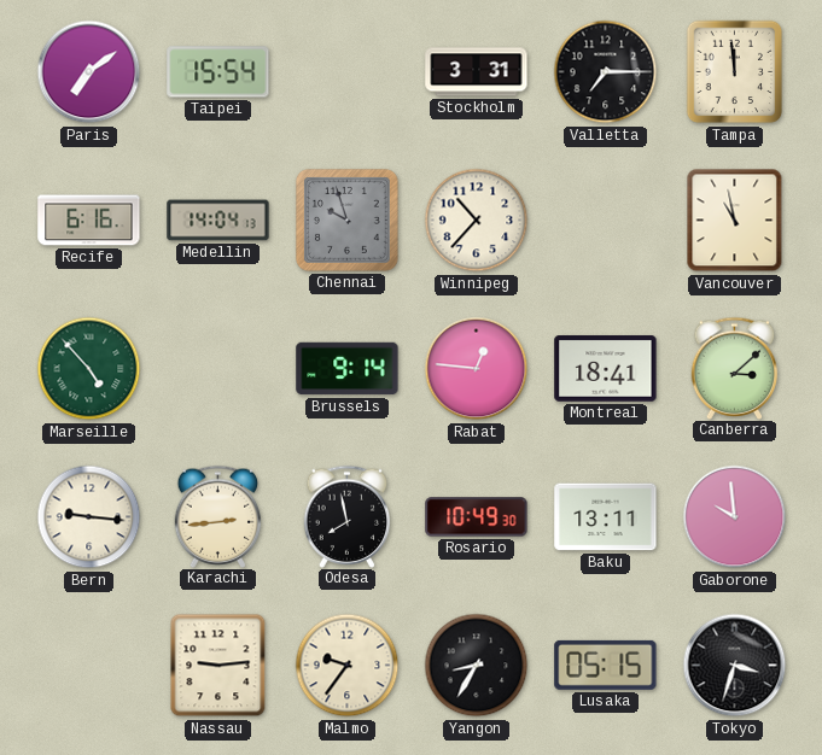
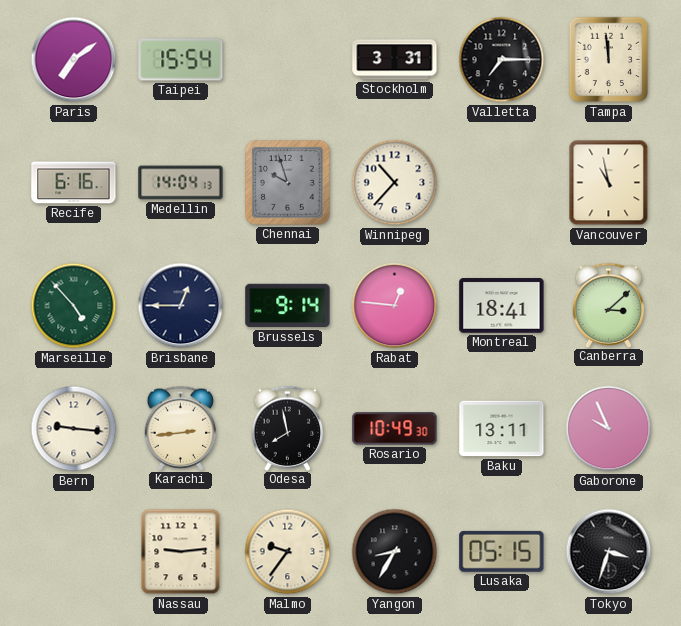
Brisbane: none -> 12:45
Gaborone: 9:59 -> 9:56
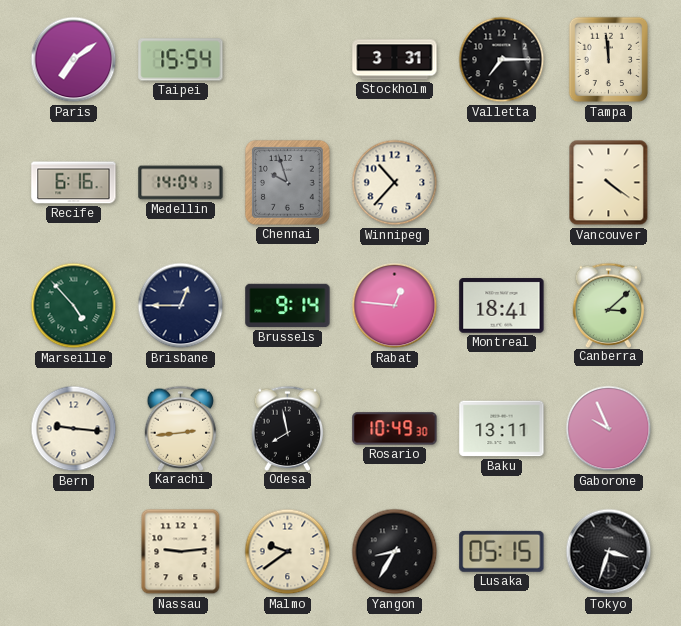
Vancouver: 10:58 -> 4:21
Malmo: 9:36 -> 9:39
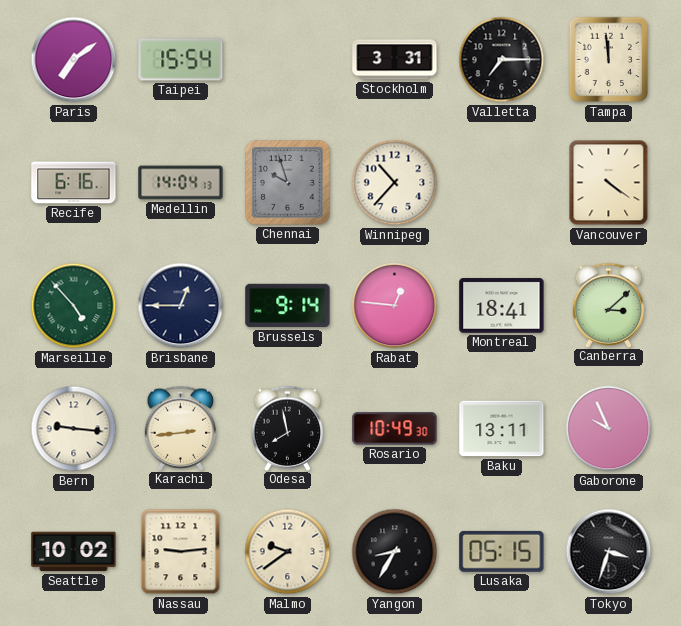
Seattle: none -> 10:02
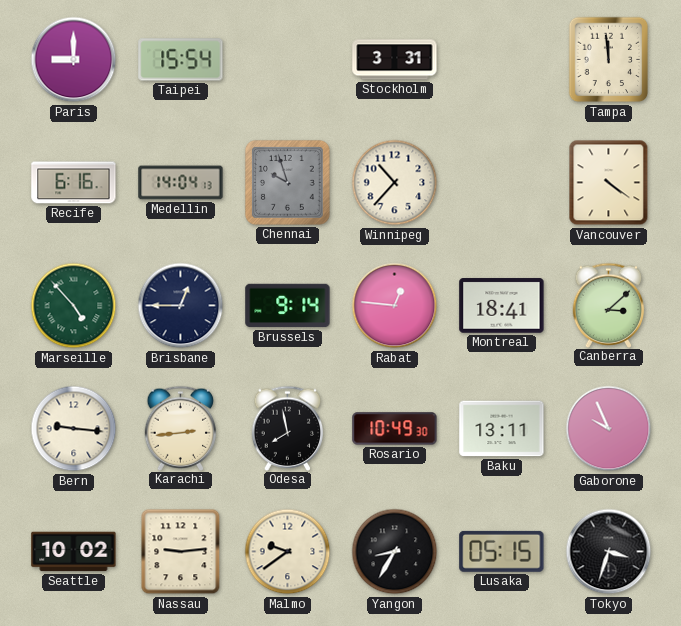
Paris: 7:09 -> 9:00
Valletta: 7:15 -> none
